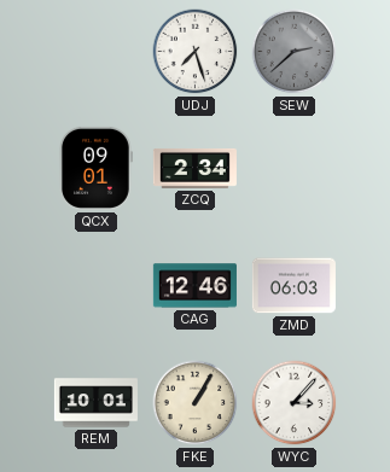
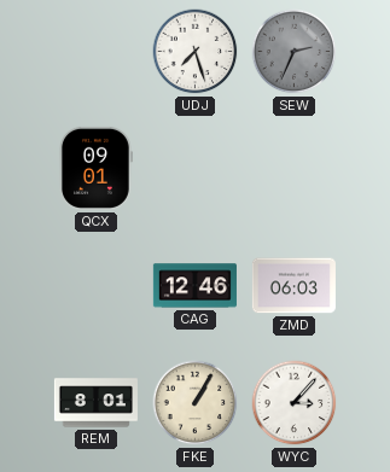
SEW: 2:38 -> 2:34
ZCQ: 2:34 -> none
REM: 10:01 -> 8:01
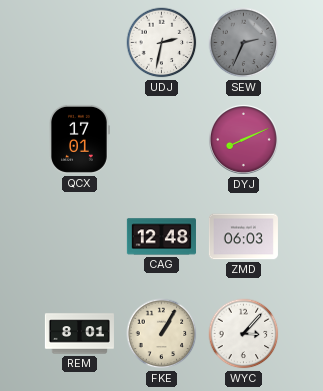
UDJ: 7:27 -> 2:32
QCX: 09:01 -> 17:01
DYJ: none -> 8:11
CAG: 12:46 -> 12:48
